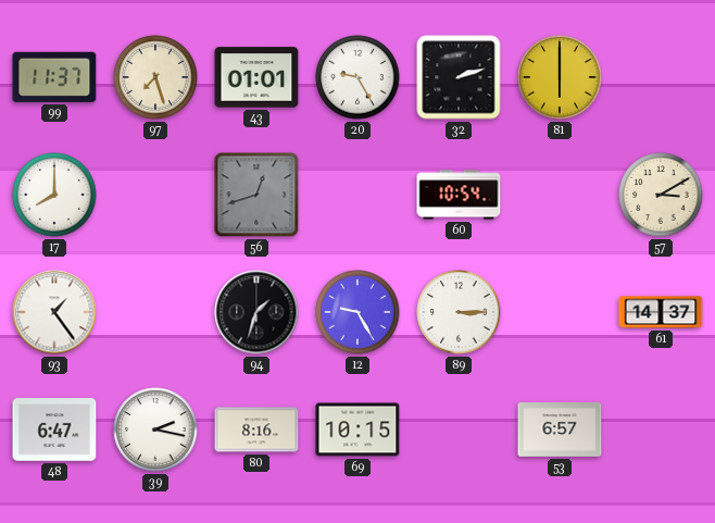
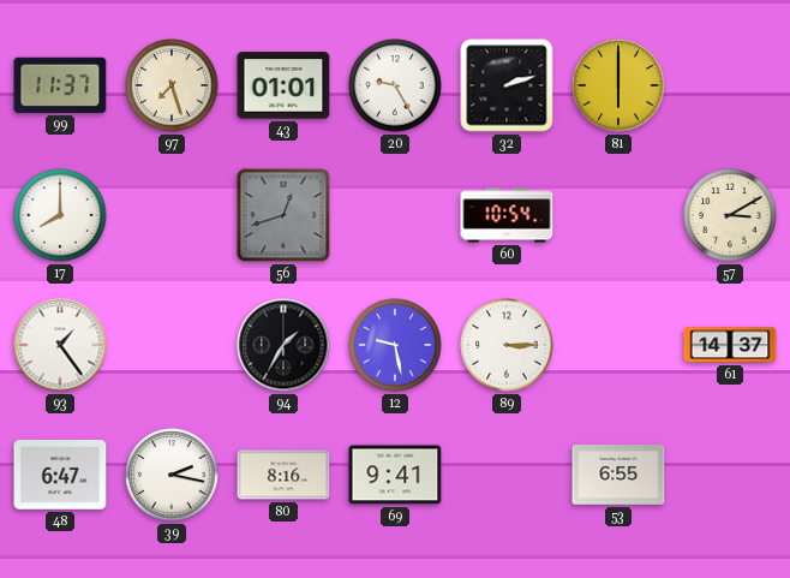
94: 1:33 -> 1:35
12: 9:25 -> 9:28
69: 10:15 -> 9:41
53: 6:57 -> 6:55
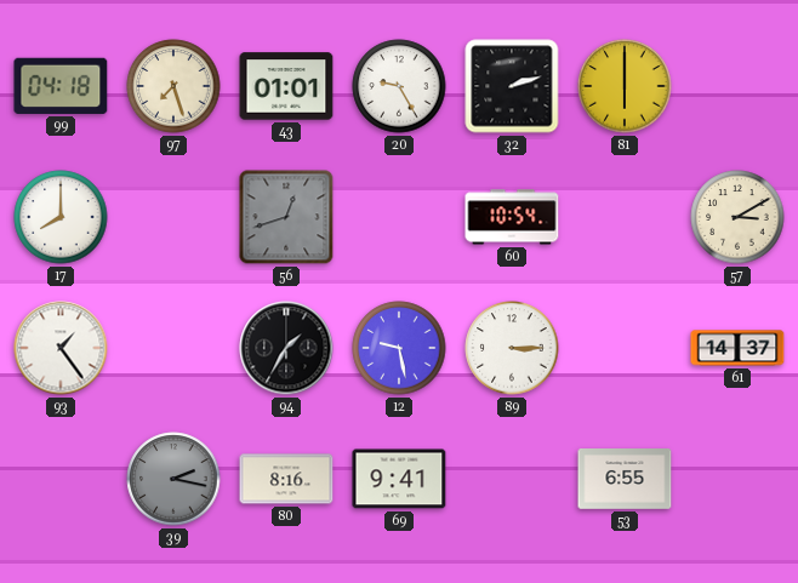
99: 11:37 -> 04:18
48: 6:47 -> none
39 dial: white -> grey
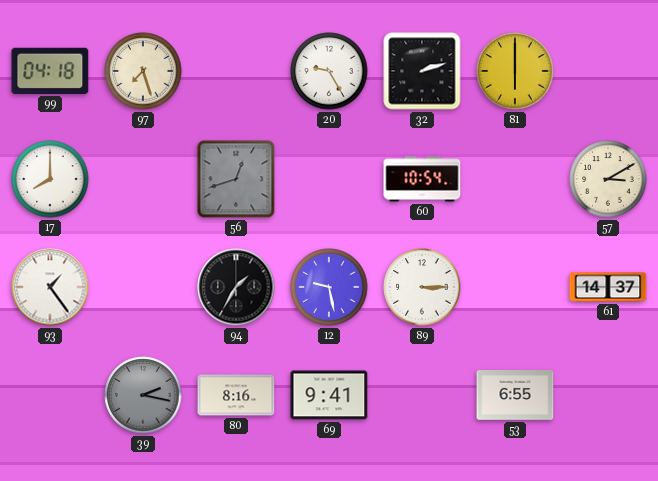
43: 01:01 -> none
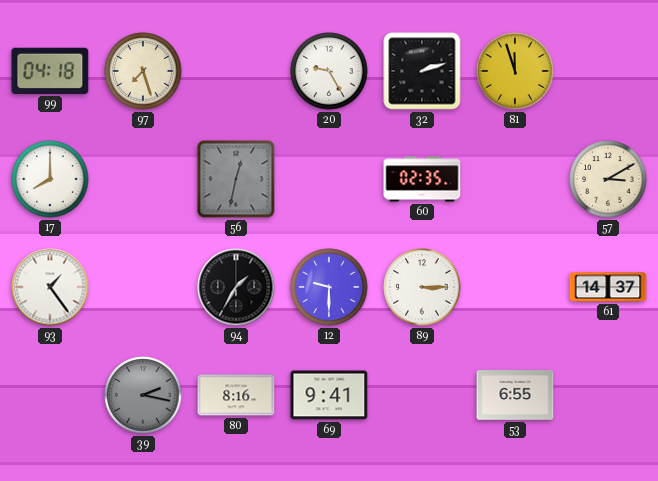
81: 6:00 -> 11:57
56: 12:42 -> 12:32
60: 10:54 -> 02:35
12: 9:28 -> 9:30
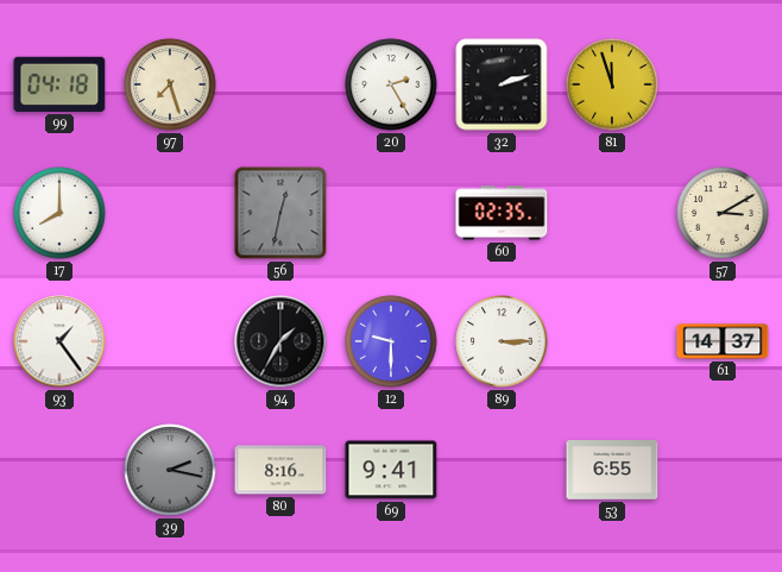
20: 9:25 -> 2:25
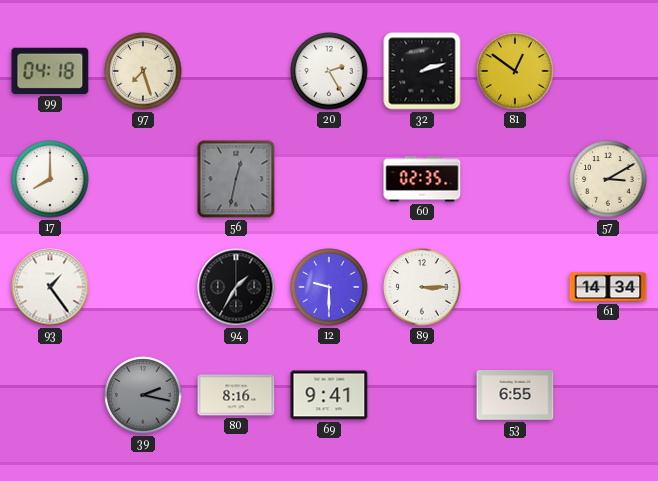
81: 11:57 -> 12:51
61: 14:37 -> 14:34
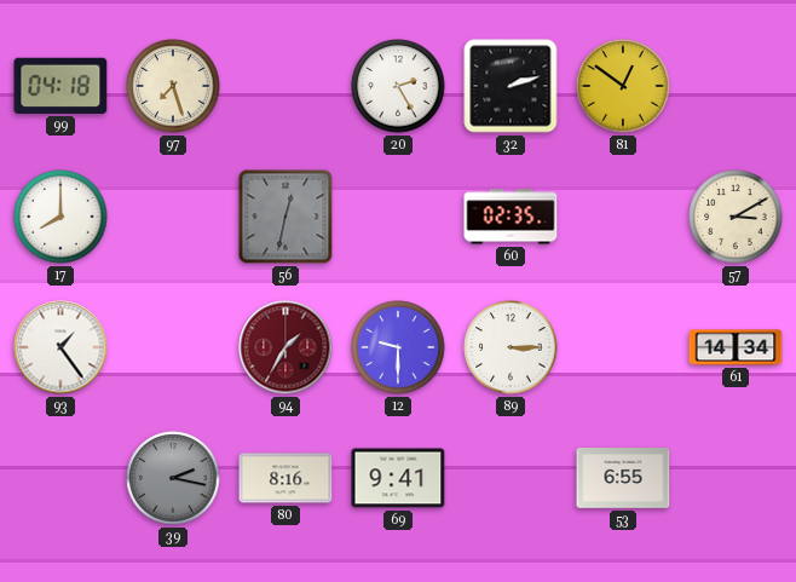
94 dial: black -> burgundy
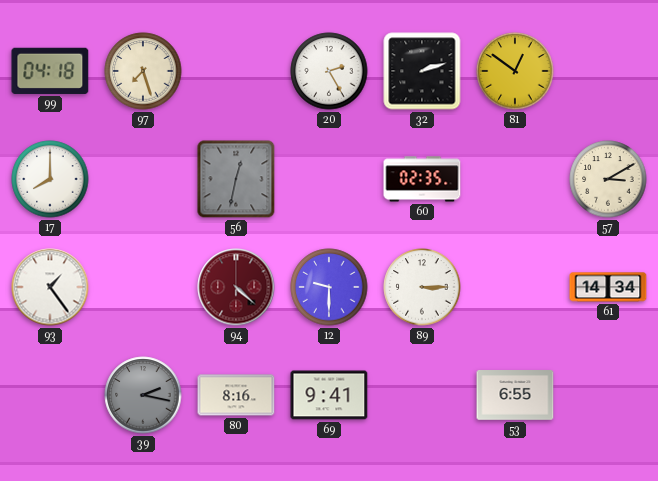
94: 1:35 -> 4:22
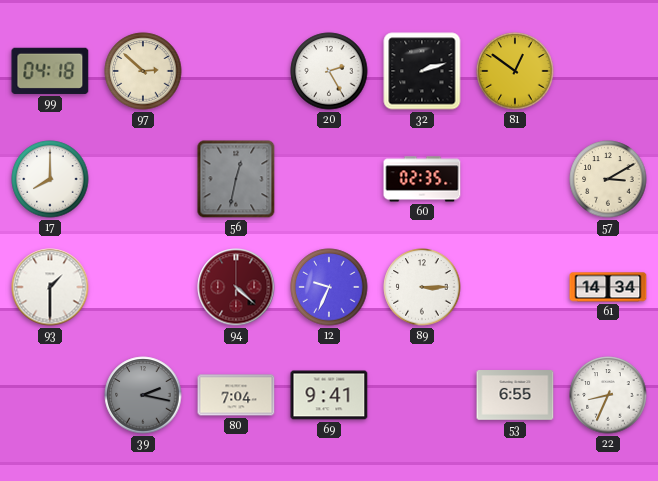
97: 7:27 -> 2:52
93: 1:24 -> 1:30
12: 9:30 -> 9:34
80: 8:16 -> 7:04
22: none -> 8:34
